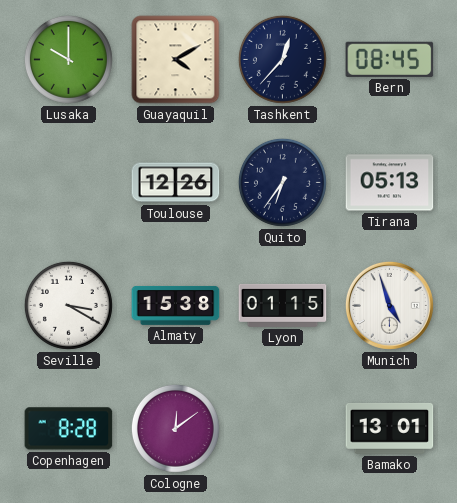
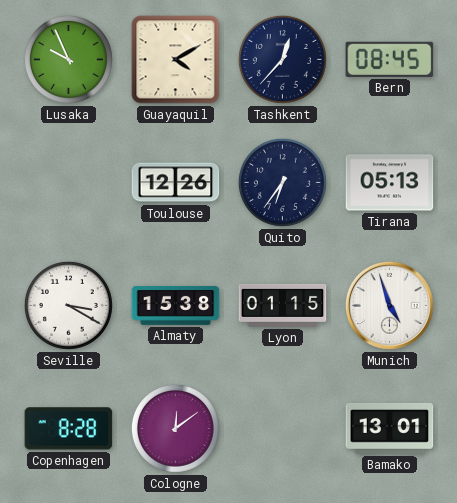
Lusaka: 10:00 -> 9:56
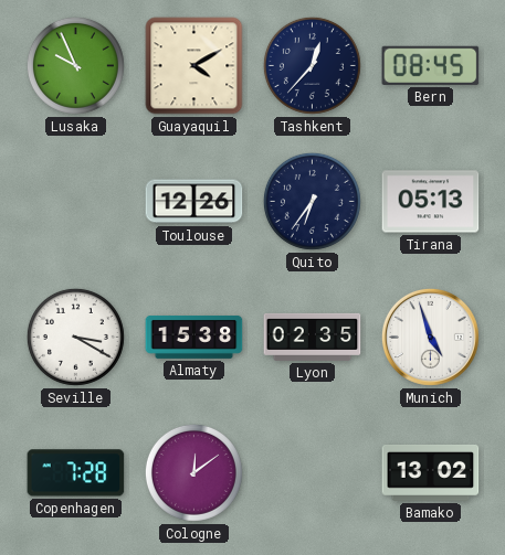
Lyon: 01:15 -> 02:35
Copenhagen: 8:28 -> 7:28
Bamako: 13:01 -> 13:02
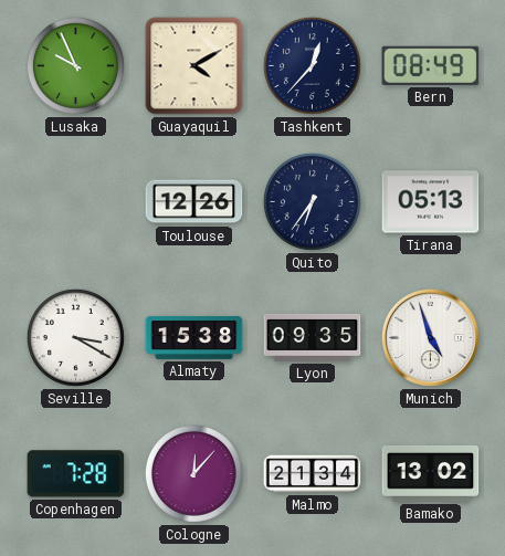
Bern: 08:45 -> 08:49
Lyon: 02:35 -> 09:35
Cologne: 12:09 -> 12:07
Malmo: none -> 21:34
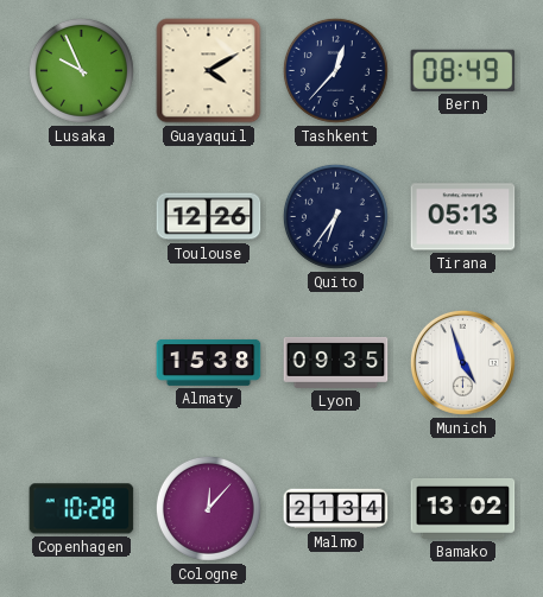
Seville: 3:20 -> none
Copenhagen: 7:28 -> 10:28
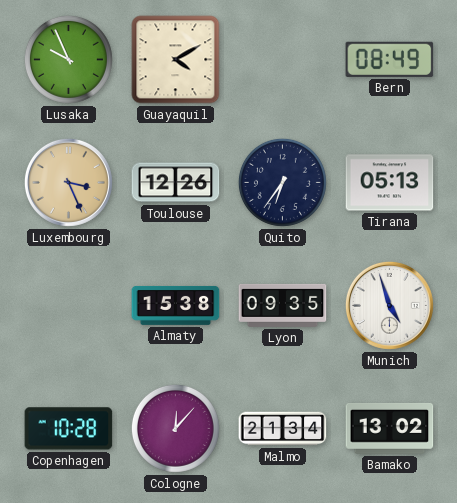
Tashkent: 12:37 -> none
Luxembourg: none -> 3:26
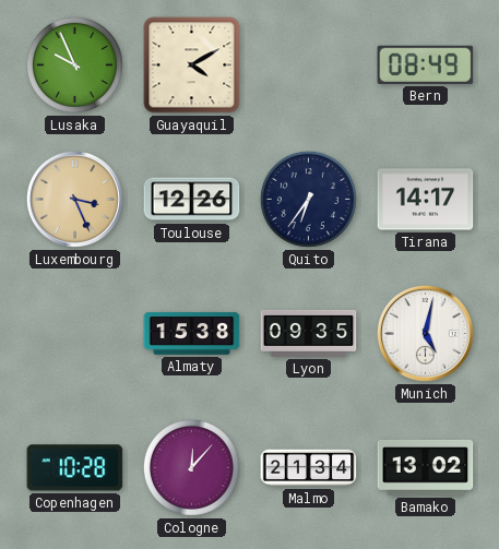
Tirana: 05:13 -> 14:17
Munich: 4:57 -> 5:02
